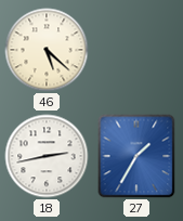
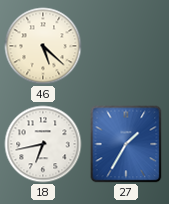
18: 2:43 -> 6:43
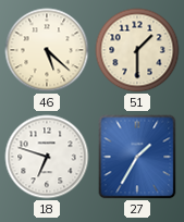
51: none -> 1:30
18: 6:43 -> 6:48
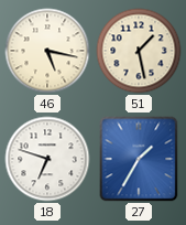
46: 5:22 -> 5:17
51: 1:30 -> 1:28
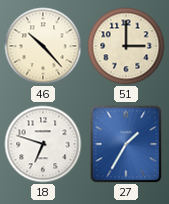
46: 5:17 -> 10:23
51: 1:28 -> 3:00
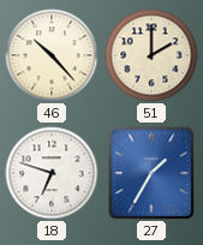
51: 3:00 -> 2:00
